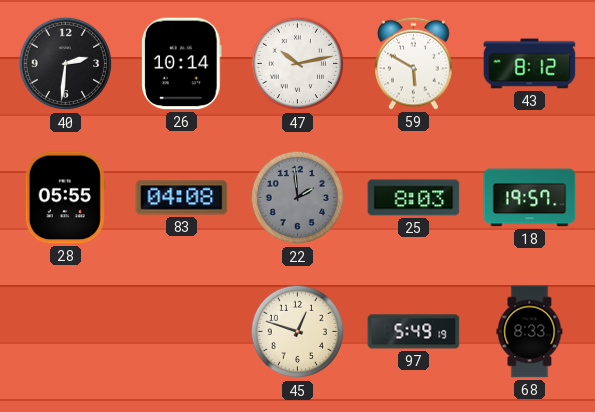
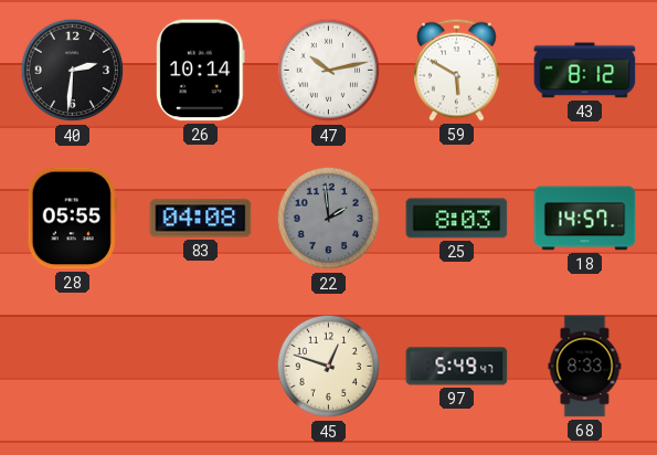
18: 19:57 -> 14:57
97: 5:49:19 -> 5:49:47
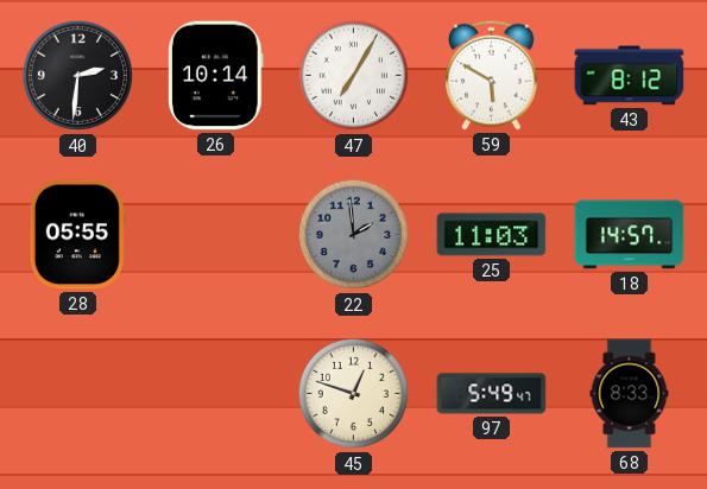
47: 10:13 -> 7:05
83: 04:08 -> none
25: 8:03 -> 11:03
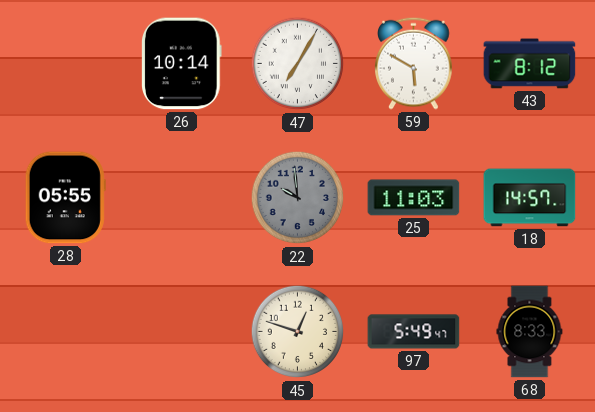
40: 2:31 -> none
22: 1:59 -> 9:59
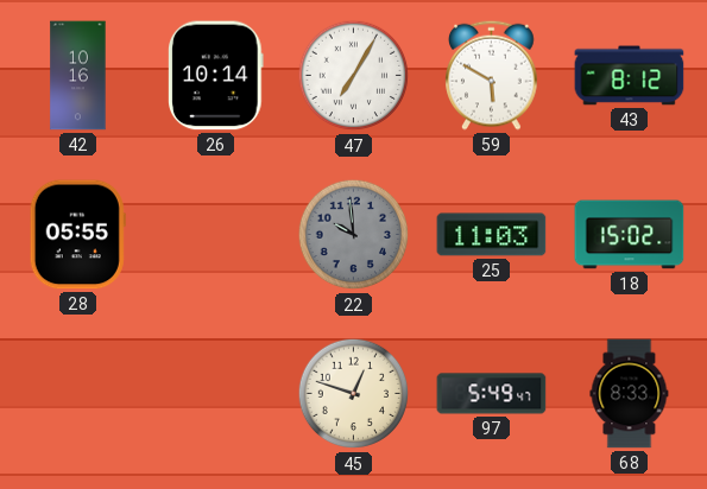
42: none -> 10:16
18: 14:57 -> 15:02
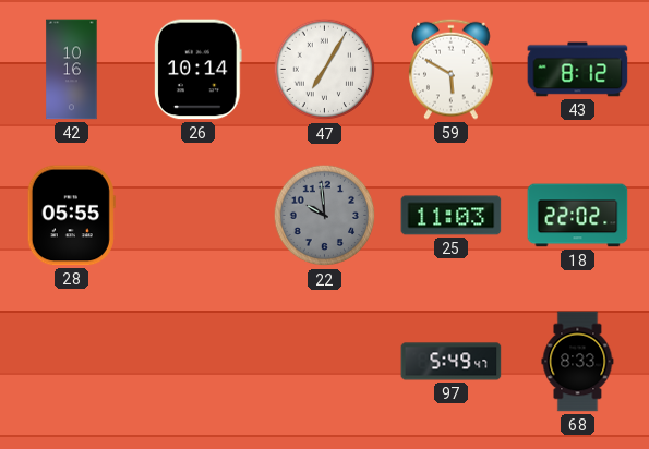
18: 15:02 -> 22:02
45: 12:48 -> none
